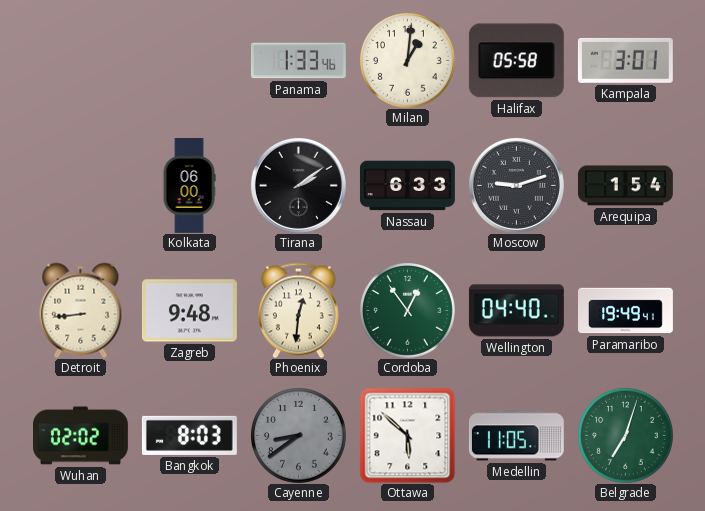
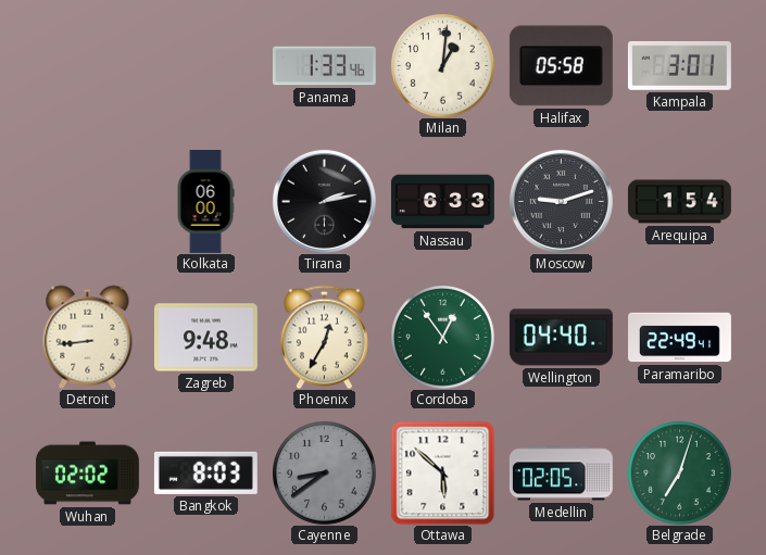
Tirana: 2:09 -> 2:13
Phoenix: 12:31 -> 12:35
Paramaribo: 19:49 -> 22:49
Medellin: 11:05 -> 02:05
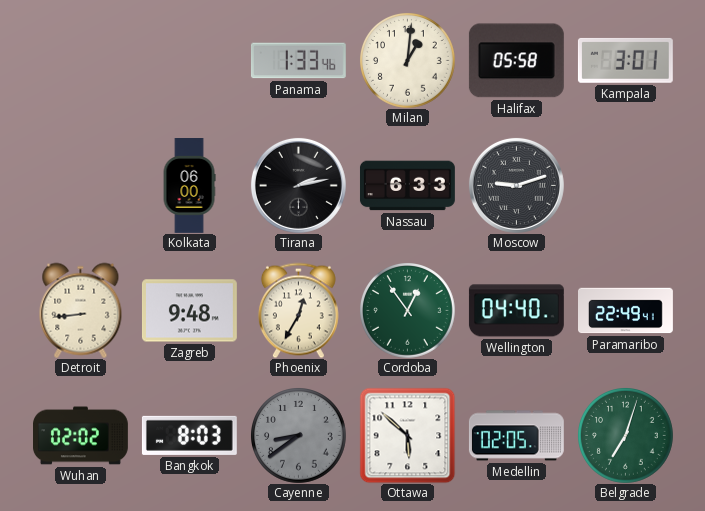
Arequipa: 1:54 -> none
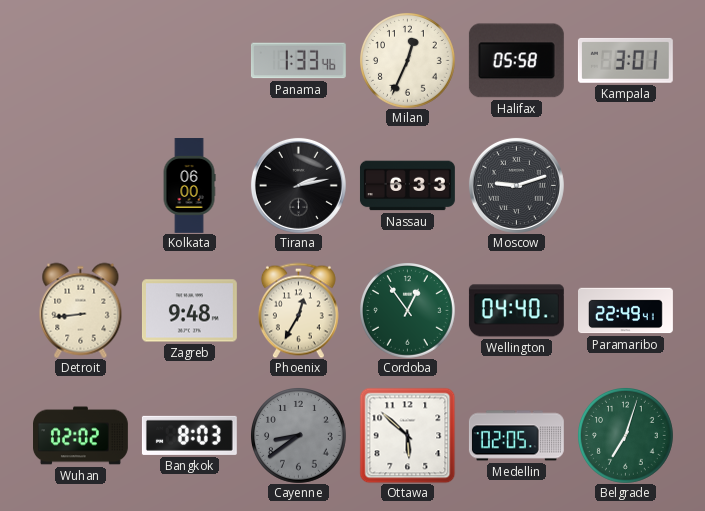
Milan: 1:01 -> 12:34
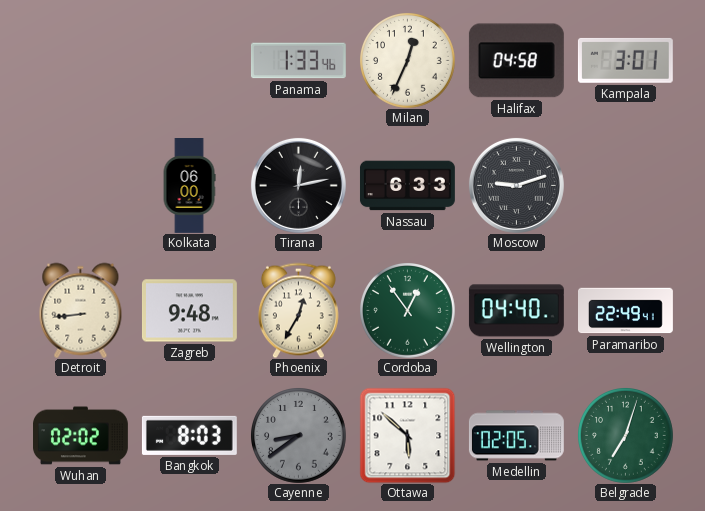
Halifax: 05:58 -> 04:58
Tirana: 2:13 -> 12:13
